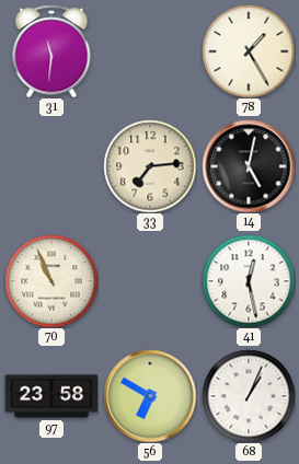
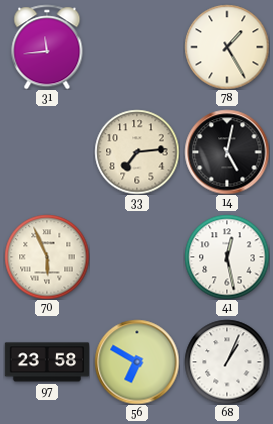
31: 11:31 -> 11:44
70: 10:56 -> 5:56
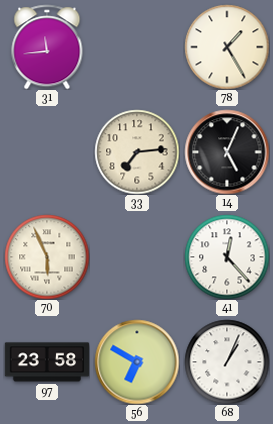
14: 5:02 -> 5:04
41: 12:28 -> 12:23
